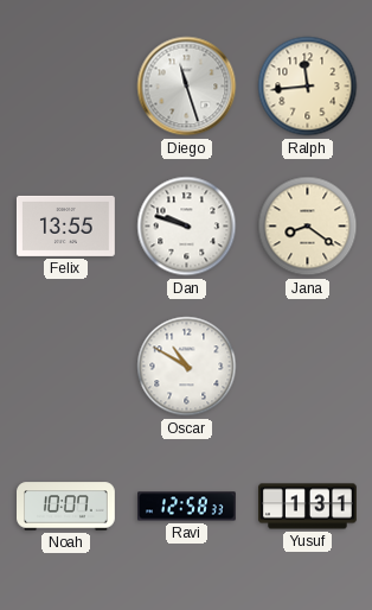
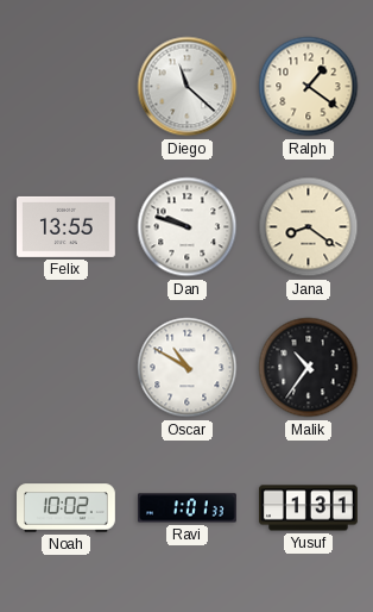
Diego: 11:27 -> 11:22
Ralph: 11:44 -> 1:21
Malik: none -> 10:36
Noah: 10:07 -> 10:02
Ravi: 12:58 -> 1:01
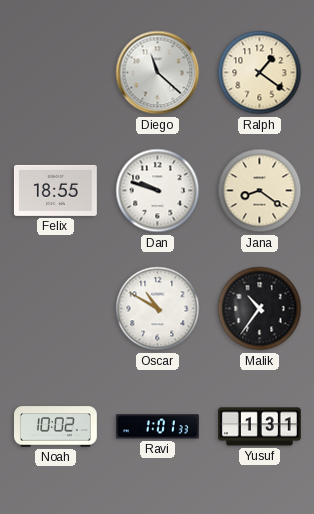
Felix: 13:55 -> 18:55
